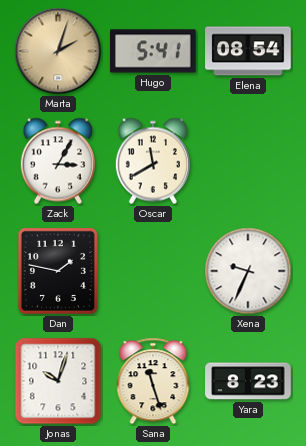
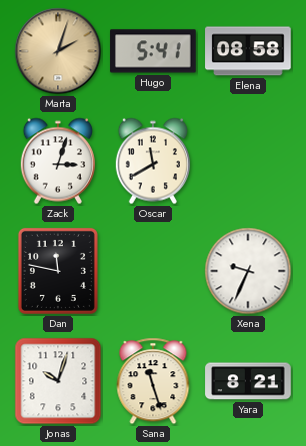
Elena: 08:54 -> 08:58
Zack: 3:05 -> 3:03
Dan: 1:47 -> 11:47
Yara: 8:23 -> 8:21
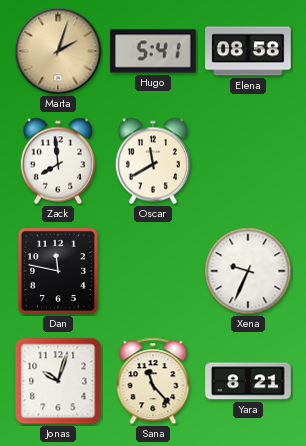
Zack: 3:03 -> 7:59
Sana: 11:27 -> 11:23
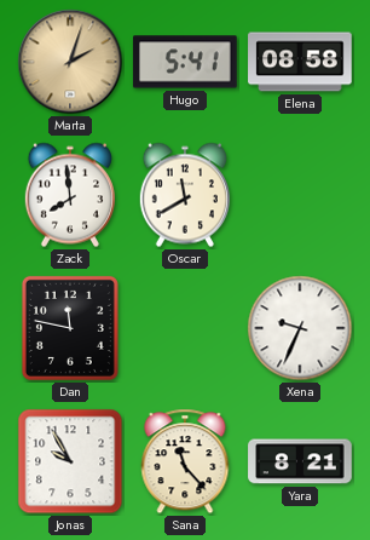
Jonas: 10:03 -> 9:55
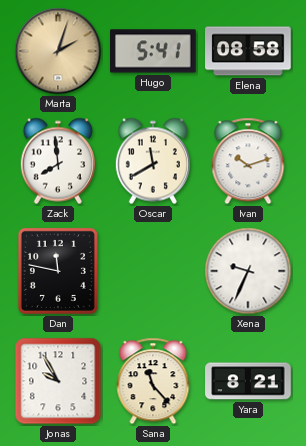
Ivan: none -> 10:12
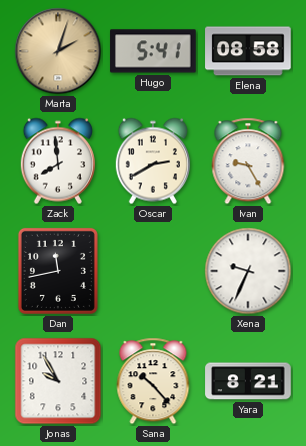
Oscar: 11:40 -> 2:40
Ivan: 10:12 -> 9:25
Dan: 11:47 -> 11:43
Sana: 11:23 -> 10:23
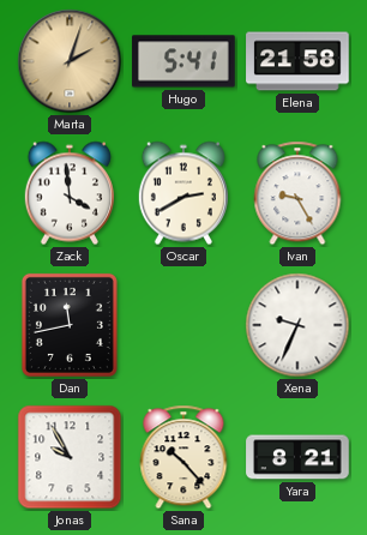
Elena: 08:58 -> 21:58
Zack: 7:59 -> 3:59
